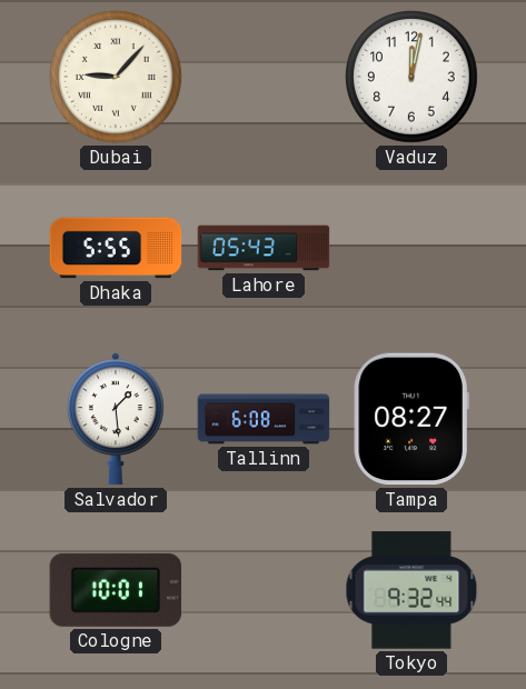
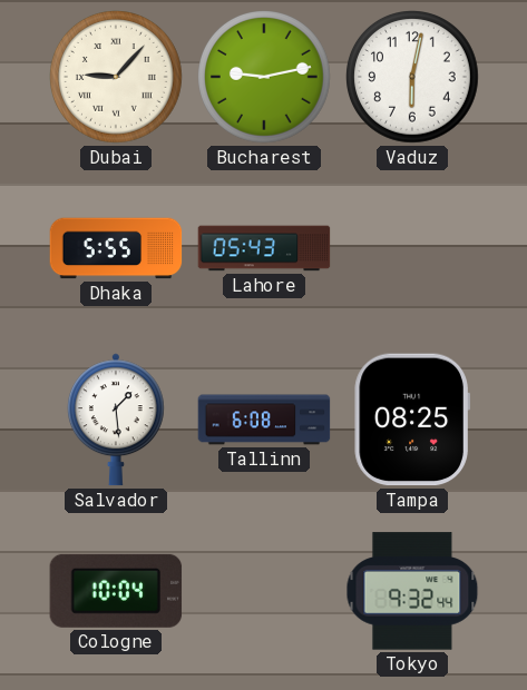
Bucharest: none -> 9:13
Vaduz: 12:02 -> 6:02
Tampa: 08:27 -> 08:25
Cologne: 10:01 -> 10:04
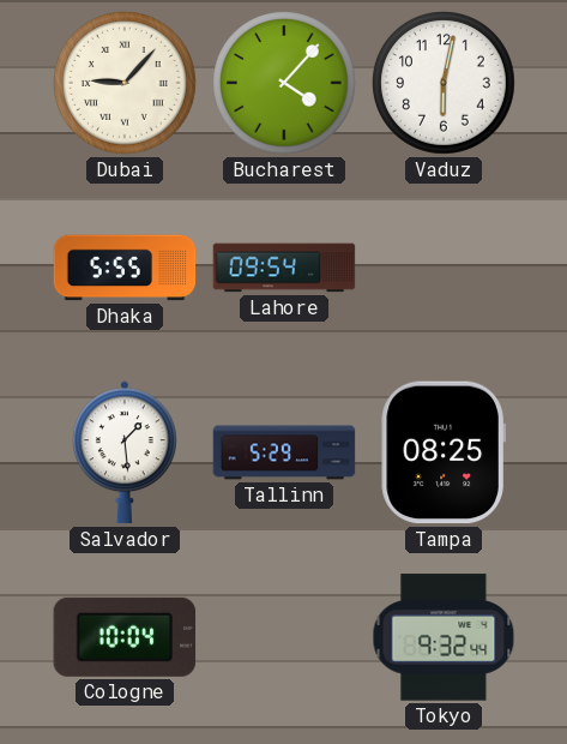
Bucharest: 9:13 -> 4:07
Lahore: 05:43 -> 09:54
Tallinn: 6:08 -> 5:29
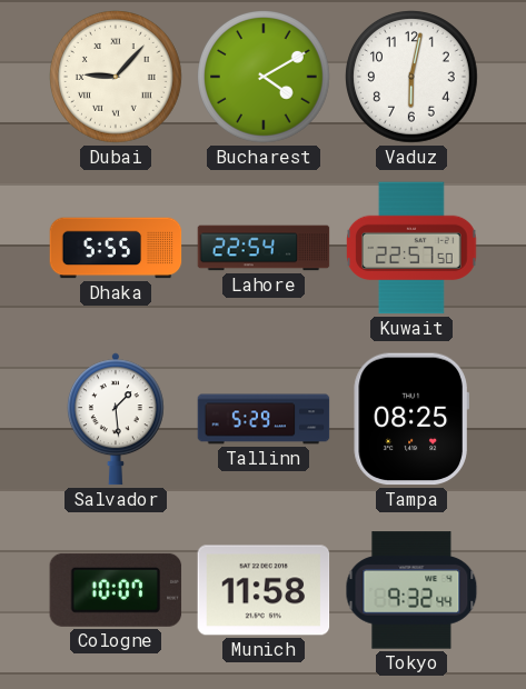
Bucharest: 4:07 -> 4:10
Lahore: 09:54 -> 22:54
Kuwait: none -> 22:57
Cologne: 10:04 -> 10:07
Munich: none -> 11:58
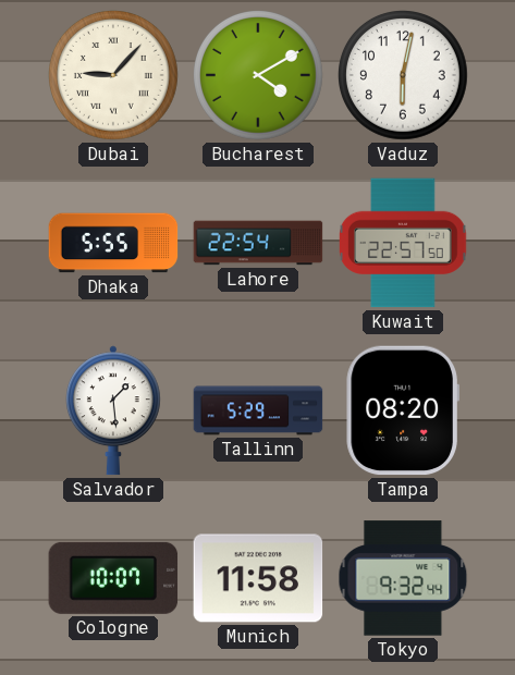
Tampa: 08:25 -> 08:20
